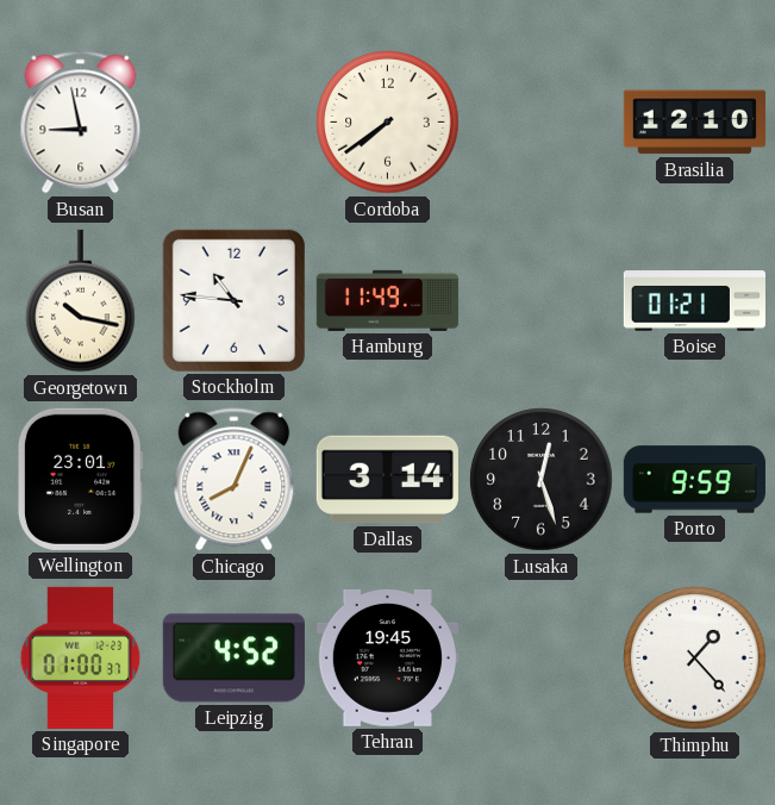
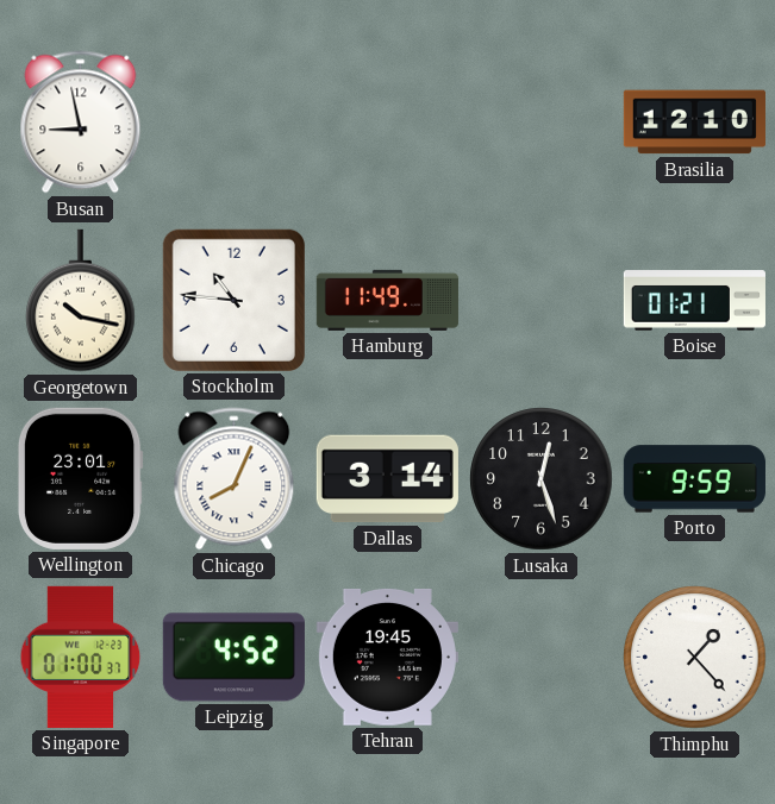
Cordoba: 7:39 -> none
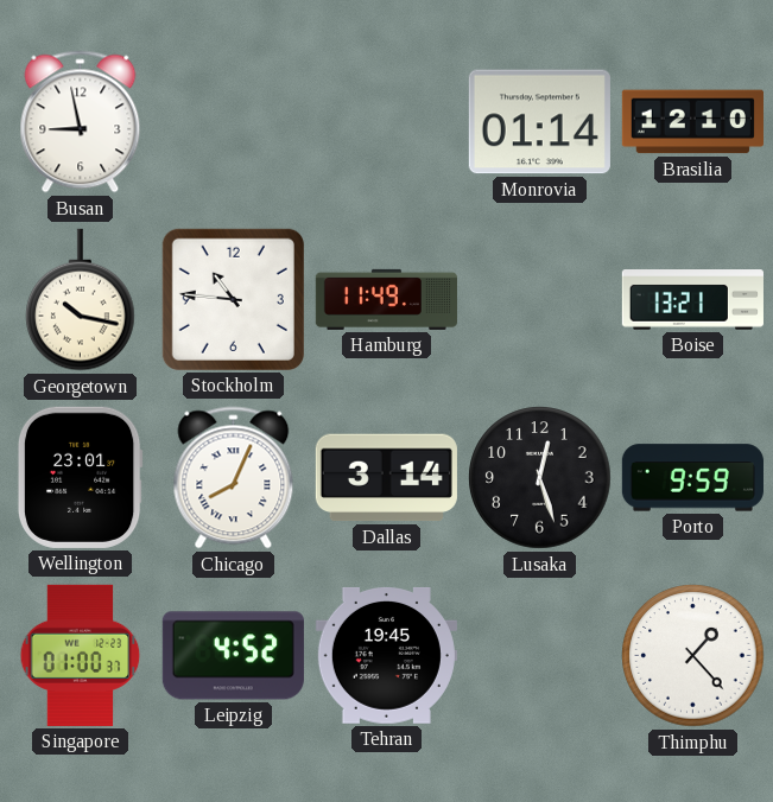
Monrovia: none -> 01:14
Boise: 01:21 -> 13:21
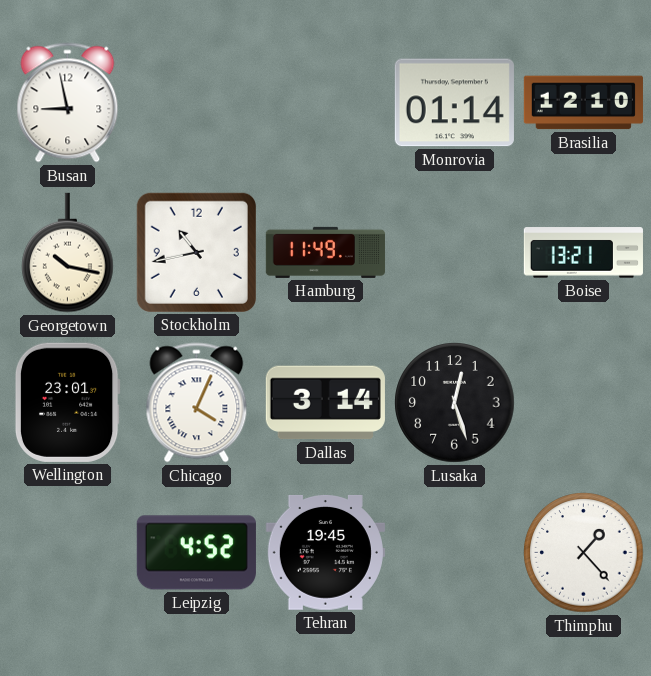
Stockholm: 10:46 -> 10:43
Chicago: 8:04 -> 4:04
Porto: 9:59 -> none
Singapore: 01:00 -> none
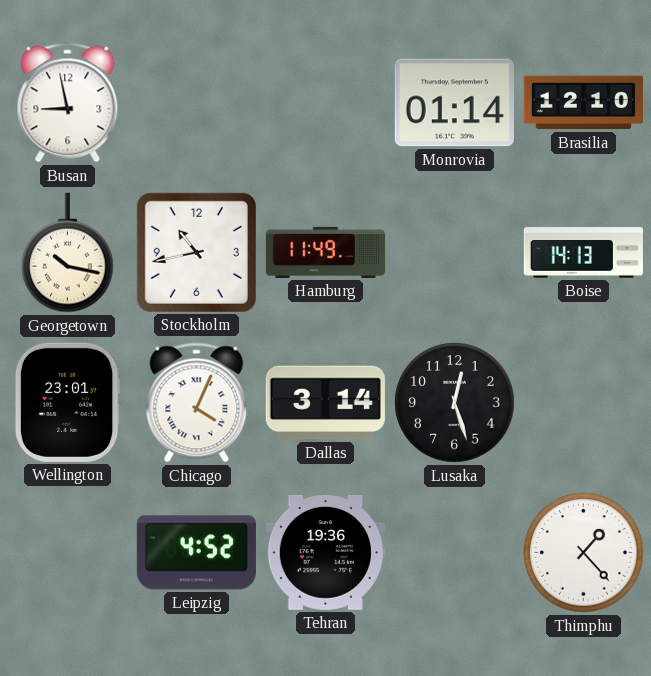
Boise: 13:21 -> 14:13
Tehran: 19:45 -> 19:36
